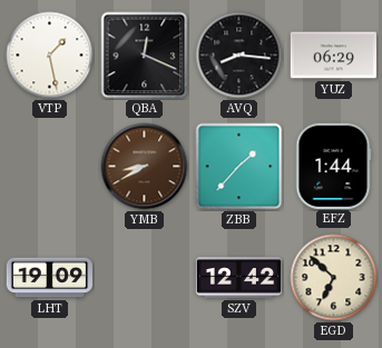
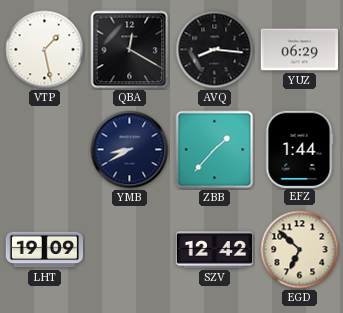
QBA: 12:19 -> 12:20
YMB dial: brown -> navy
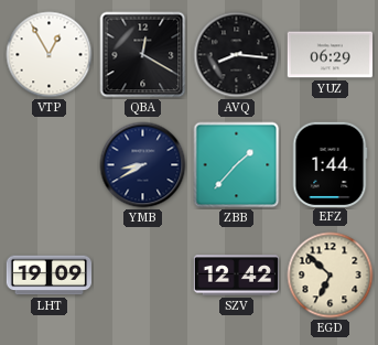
VTP: 1:28 -> 12:55
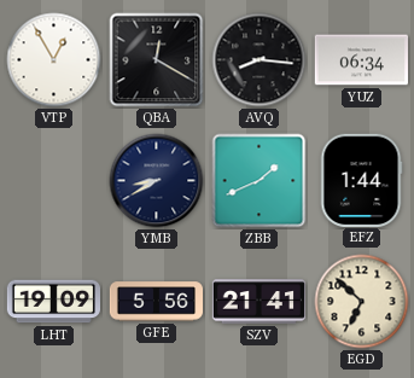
YUZ: 06:29 -> 06:34
ZBB: 1:37 -> 1:41
GFE: none -> 5:56
SZV: 12:42 -> 21:41
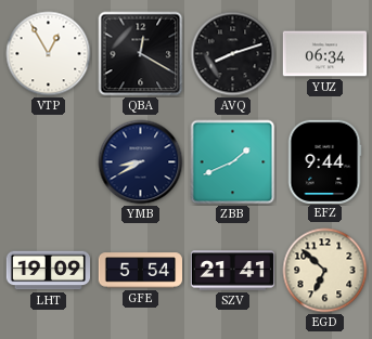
AVQ: 8:16 -> 8:12
EFZ: 1:44 -> 9:44
GFE: 5:56 -> 5:54
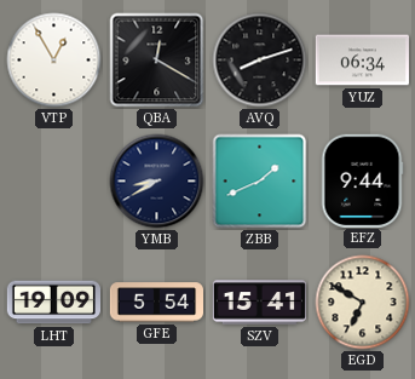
SZV: 21:41 -> 15:41
EGD: 6:52 -> 6:50
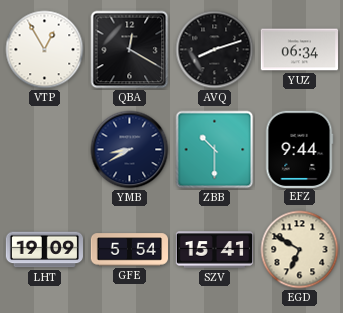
ZBB: 1:41 -> 10:30
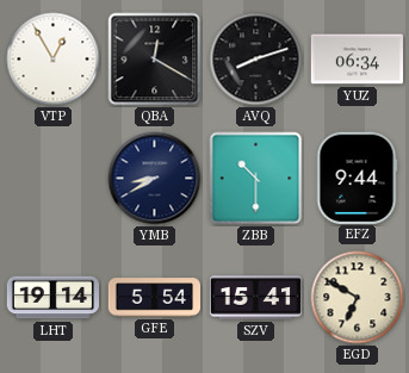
LHT: 19:09 -> 19:14
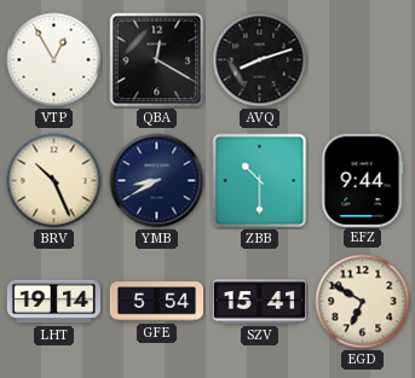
YUZ: 06:34 -> none
BRV: none -> 10:26
